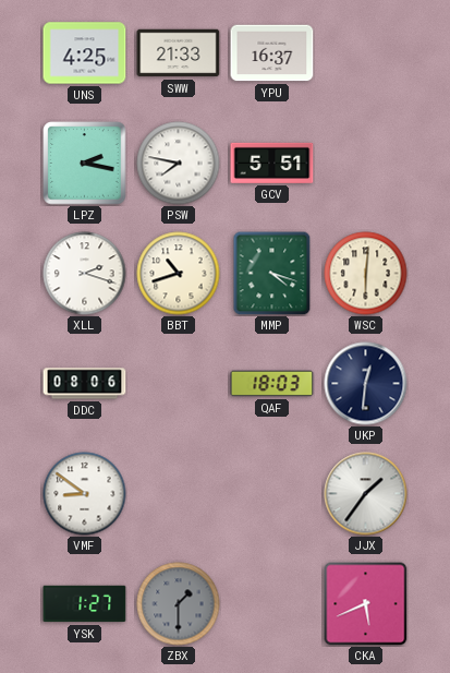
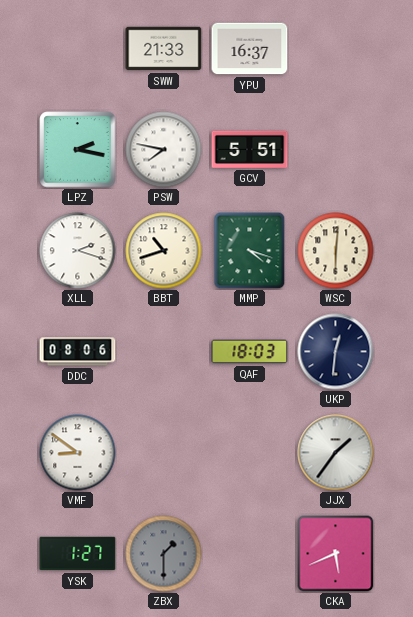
UNS: 4:25 -> none
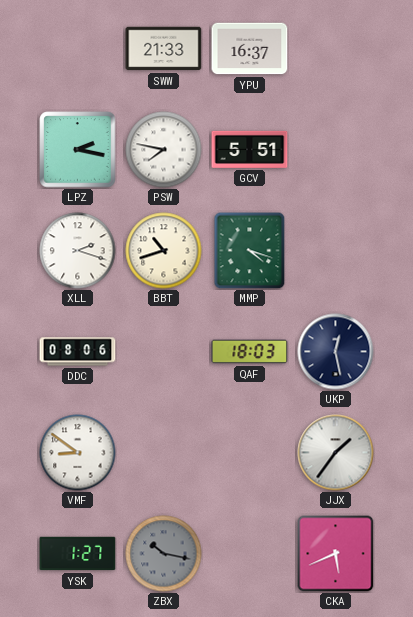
WSC: 6:01 -> none
UKP: 12:31 -> 12:28
ZBX: 1:30 -> 10:17
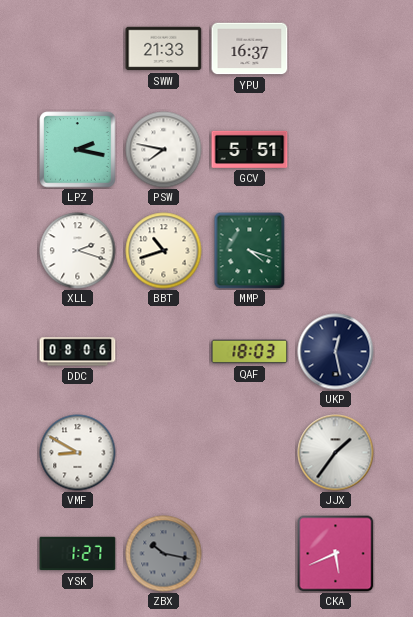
VMF: 8:51 -> 8:50
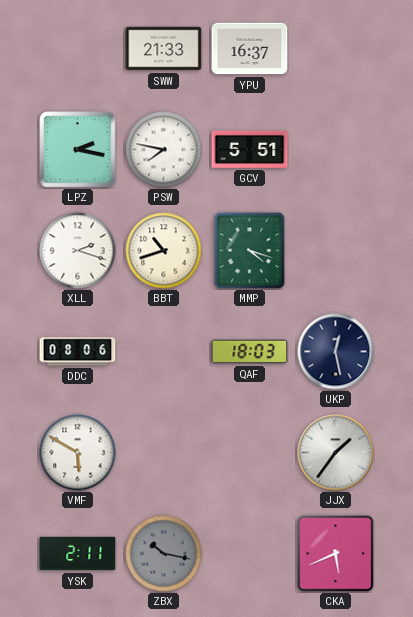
VMF: 8:50 -> 5:50
YSK: 1:27 -> 2:11
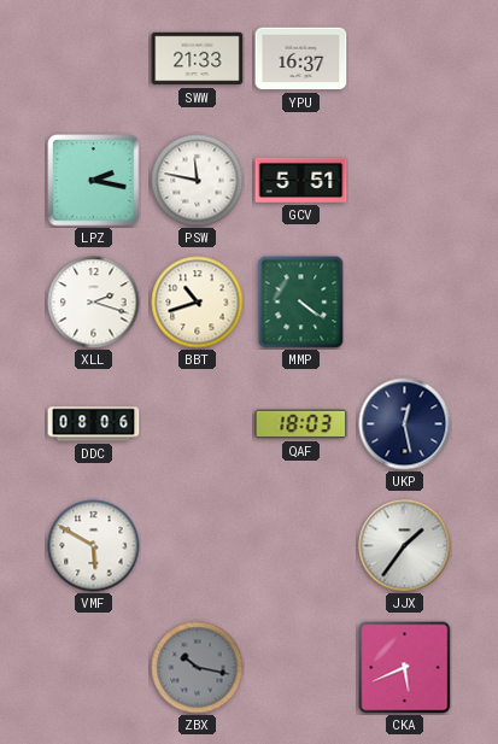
PSW: 7:47 -> 11:47
MMP: 4:18 -> 4:21
YSK: 2:11 -> none
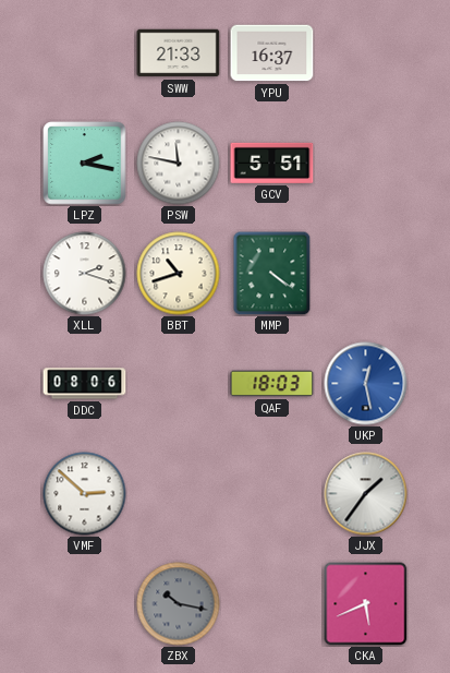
UKP dial: navy -> blue
VMF: 5:50 -> 2:52
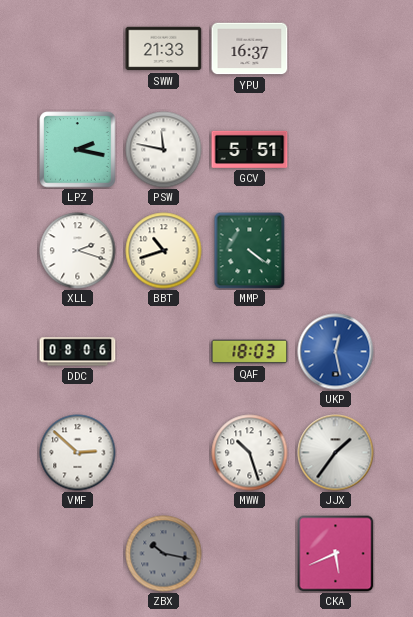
MWW: none -> 10:27
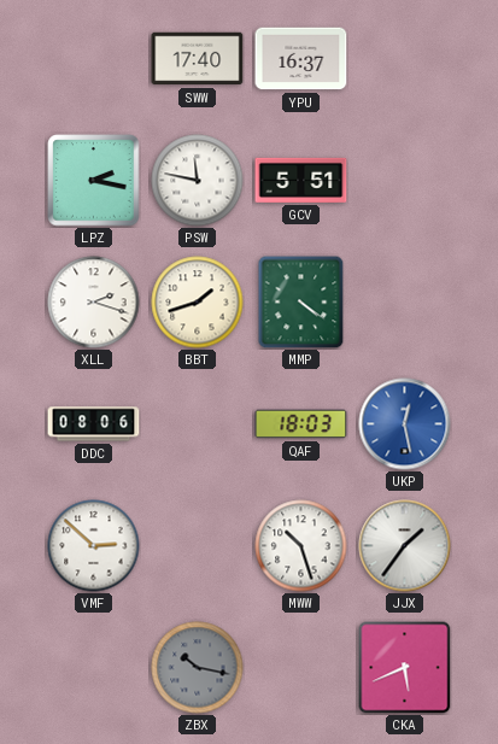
SWW: 21:33 -> 17:40
BBT: 10:42 -> 1:42
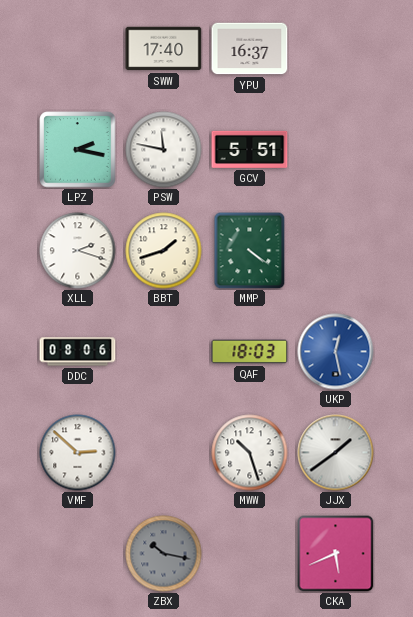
JJX: 1:36 -> 1:39
